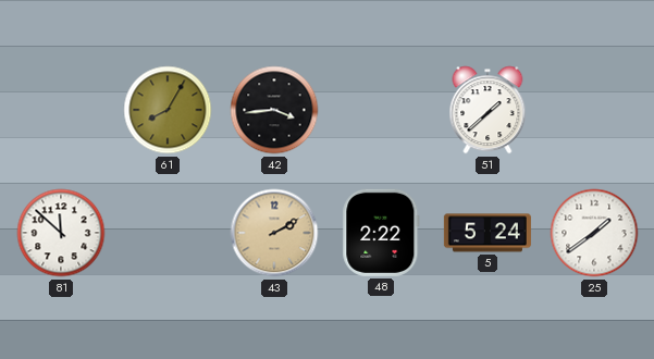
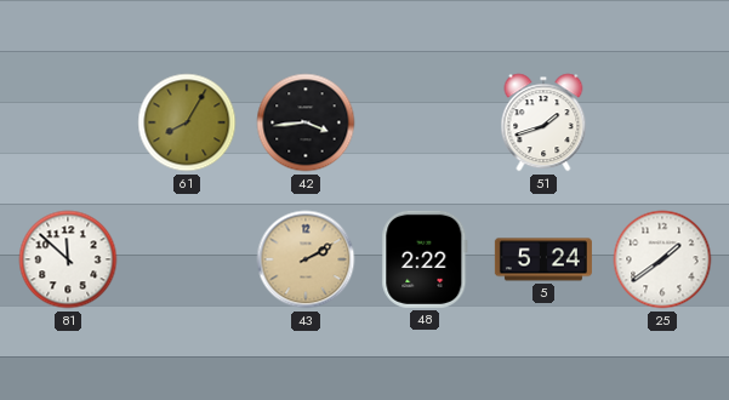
51: 1:38 -> 1:42
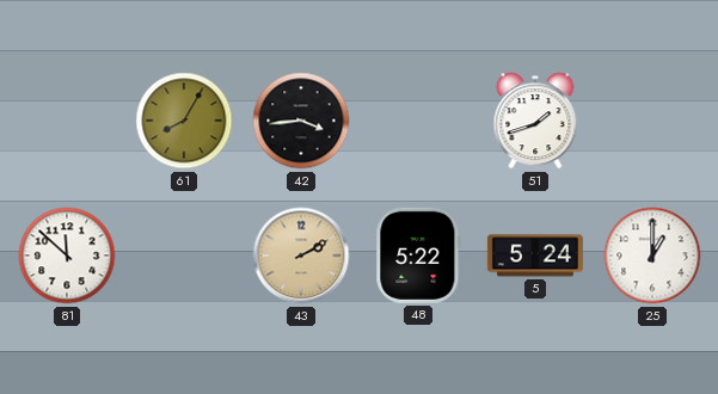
48: 2:22 -> 5:22
25: 1:39 -> 1:00
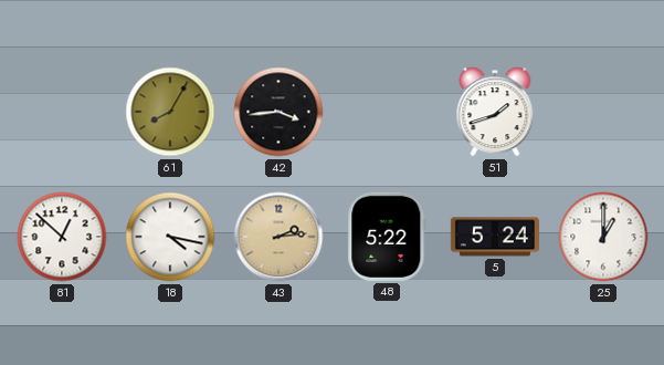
81: 11:52 -> 12:52
18: none -> 4:17
43: 2:10 -> 2:14
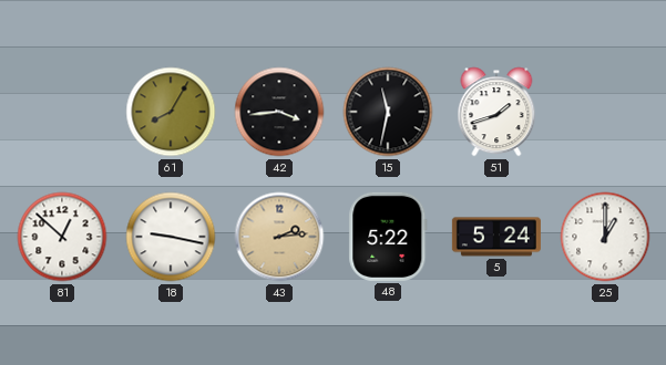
15: none -> 11:32
18: 4:17 -> 9:17
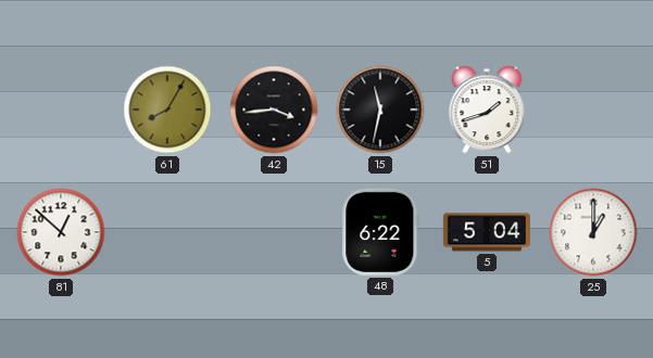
18: 9:17 -> none
43: 2:14 -> none
48: 5:22 -> 6:22
5: 5:24 -> 5:04
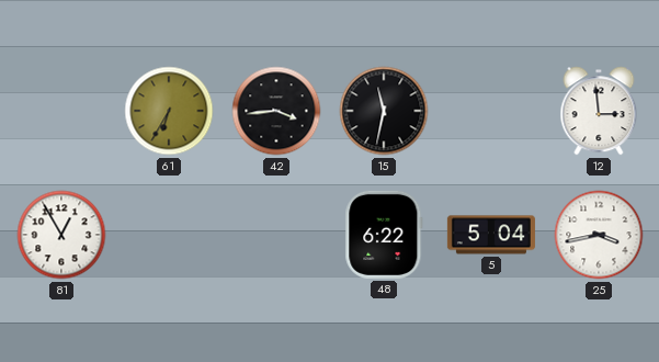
61: 8:05 -> 6:35
51: 1:42 -> none
12: none -> 2:59
81: 12:52 -> 12:55
25: 1:00 -> 3:43
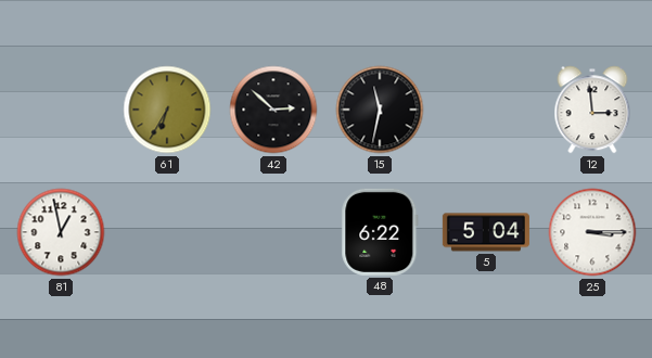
42: 3:44 -> 2:52
81: 12:55 -> 12:58
25: 3:43 -> 3:15
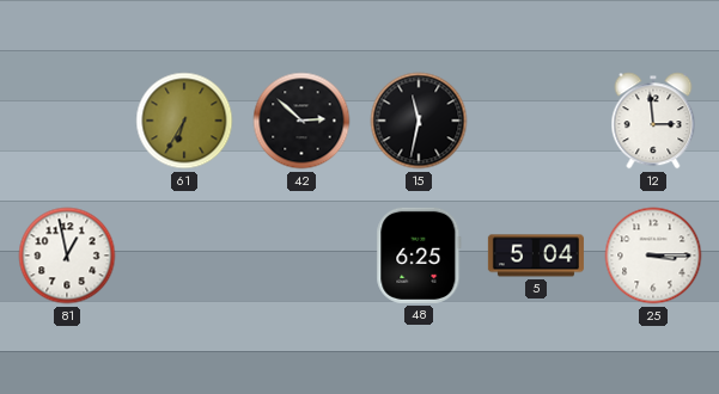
48: 6:22 -> 6:25
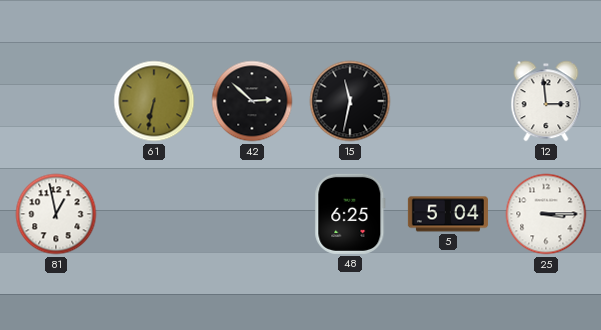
61: 6:35 -> 6:32
